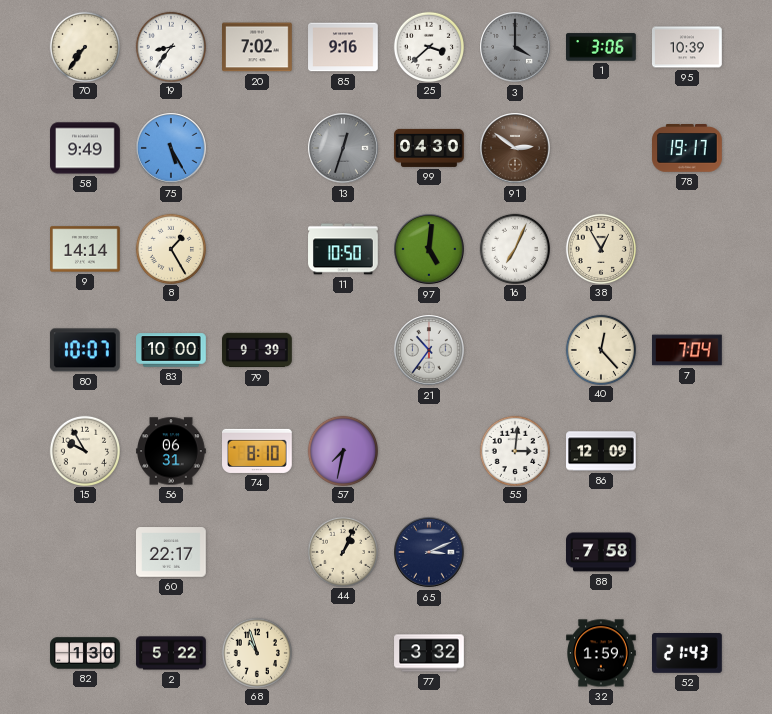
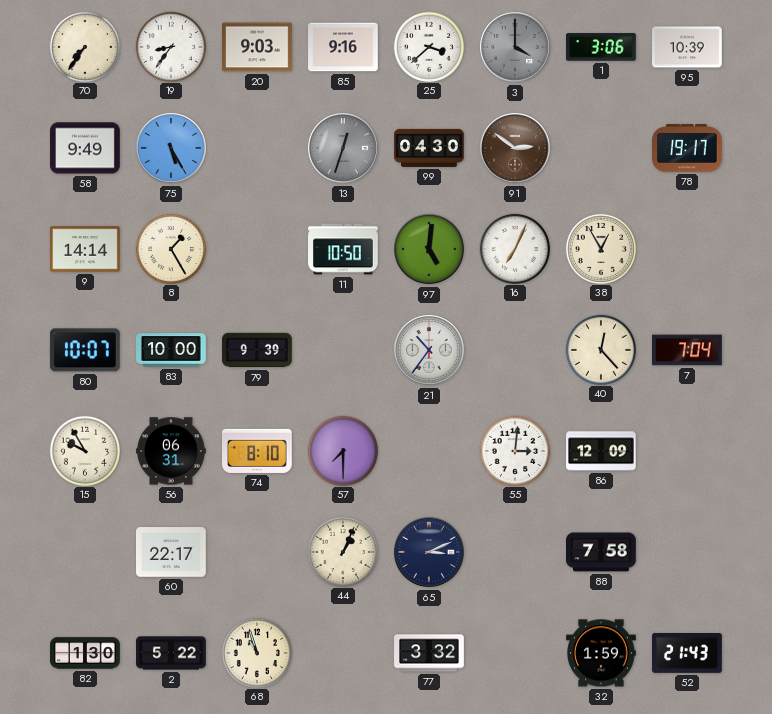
20: 7:02 -> 9:03
57: 7:32 -> 7:30
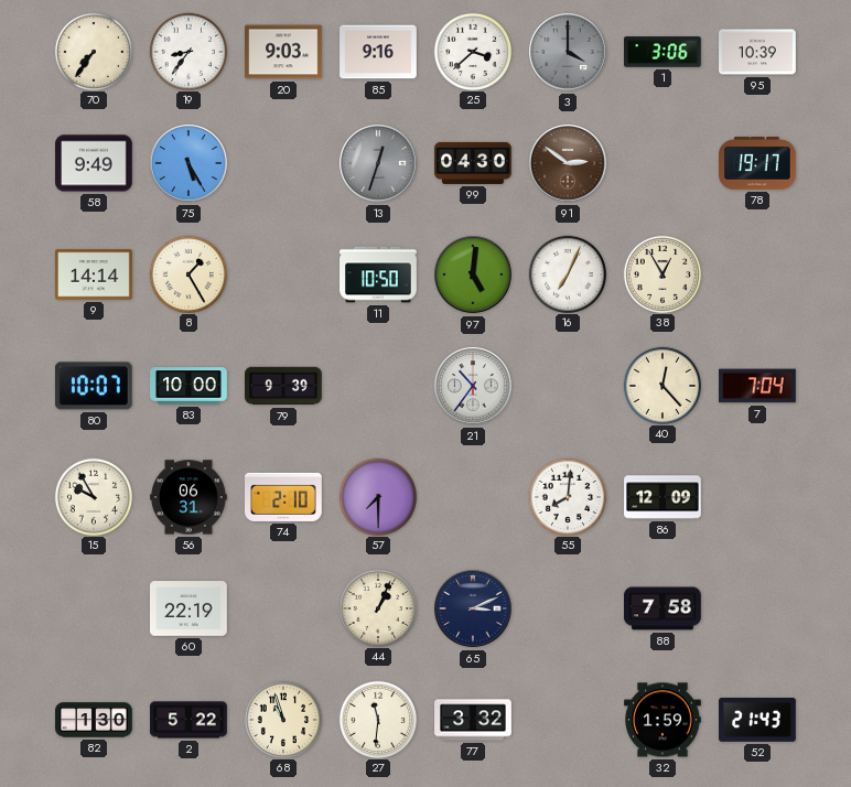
74: 8:10 -> 2:10
55: 3:01 -> 8:01
60: 22:17 -> 22:19
27: none -> 11:31
